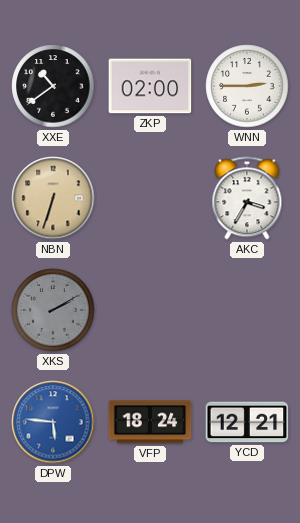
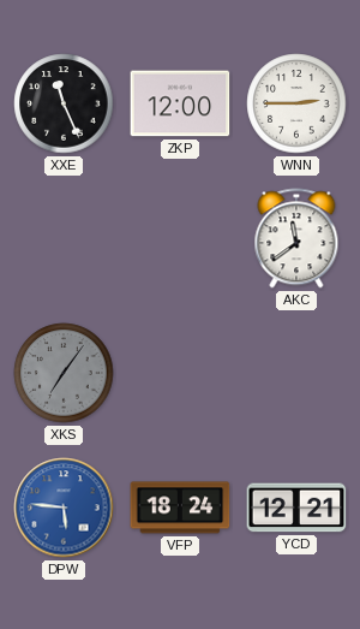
XXE: 10:39 -> 11:26
ZKP: 02:00 -> 12:00
NBN: 6:33 -> none
AKC: 3:35 -> 11:39
XKS: 2:10 -> 7:06
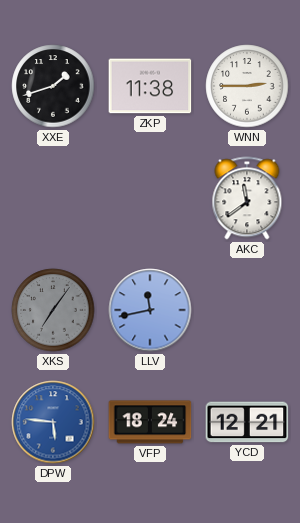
XXE: 11:26 -> 1:42
ZKP: 12:00 -> 11:38
LLV: none -> 11:43
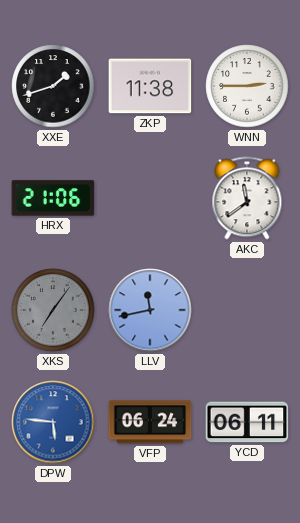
HRX: none -> 21:06
VFP: 18:24 -> 06:24
YCD: 12:21 -> 06:11
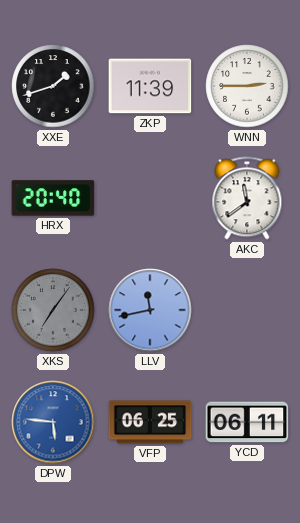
ZKP: 11:38 -> 11:39
HRX: 21:06 -> 20:40
VFP: 06:24 -> 06:25
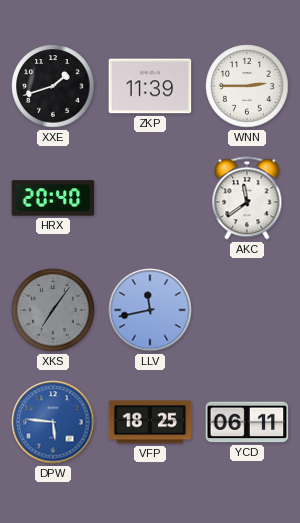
VFP: 06:25 -> 18:25
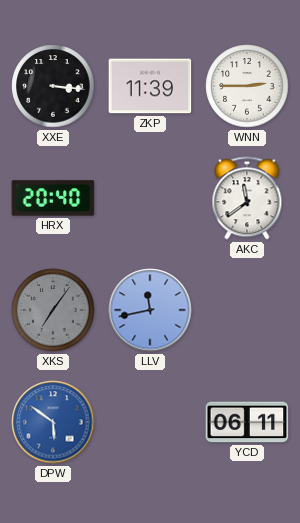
XXE: 1:42 -> 3:16
DPW: 5:46 -> 5:51
VFP: 18:25 -> none
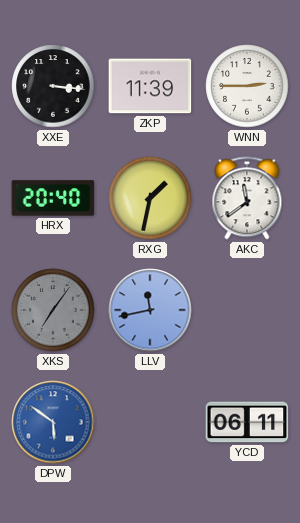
RXG: none -> 1:32
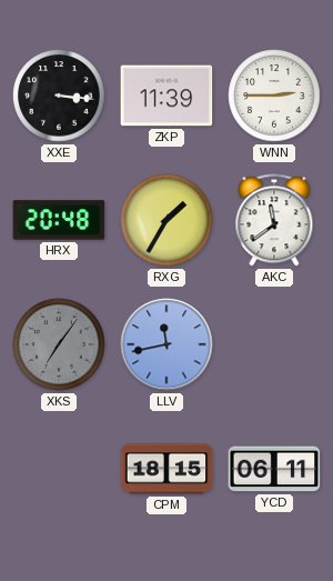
HRX: 20:40 -> 20:48
RXG: 1:32 -> 1:35
DPW: 5:51 -> none
CPM: none -> 18:15
